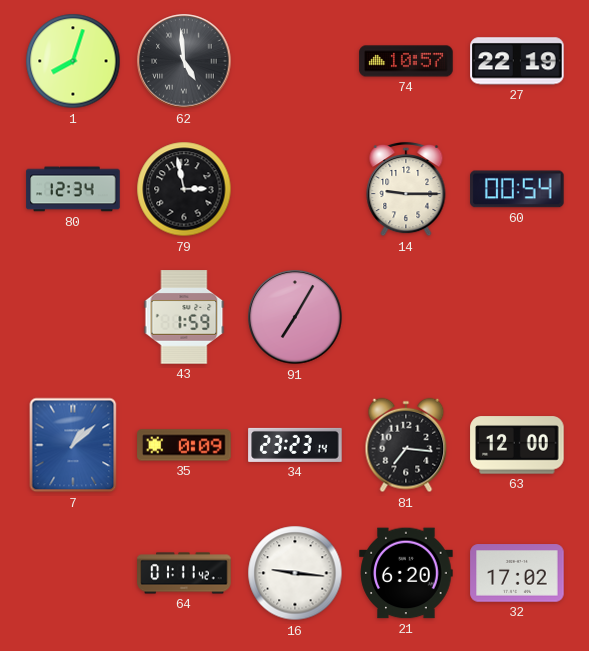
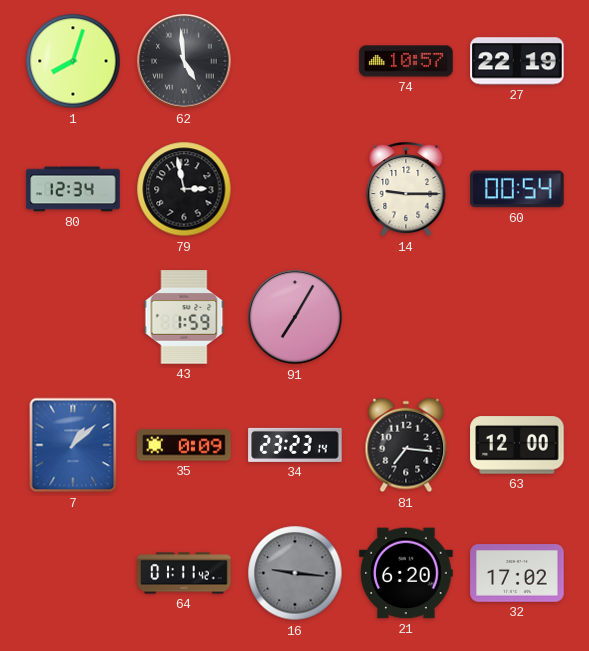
16 dial: white -> grey
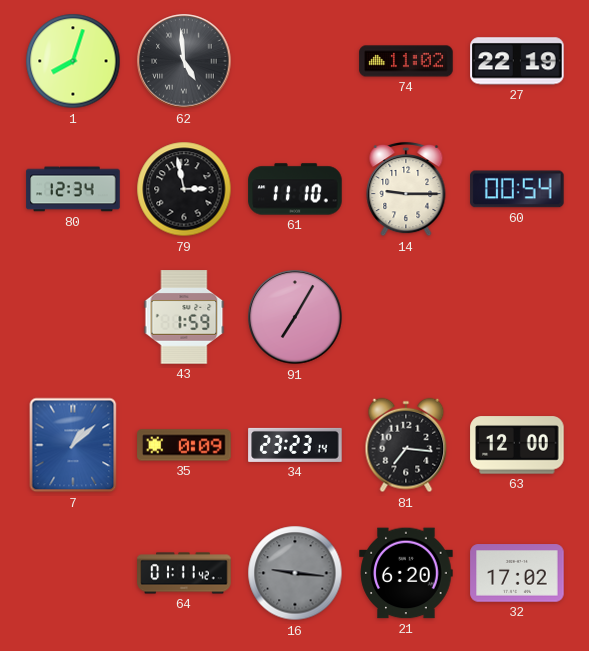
74: 10:57 -> 11:02
61: none -> 11:10
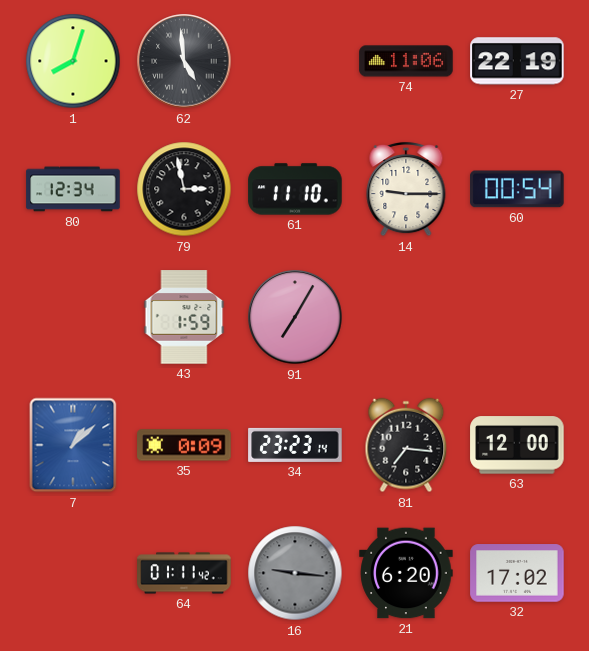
74: 11:02 -> 11:06
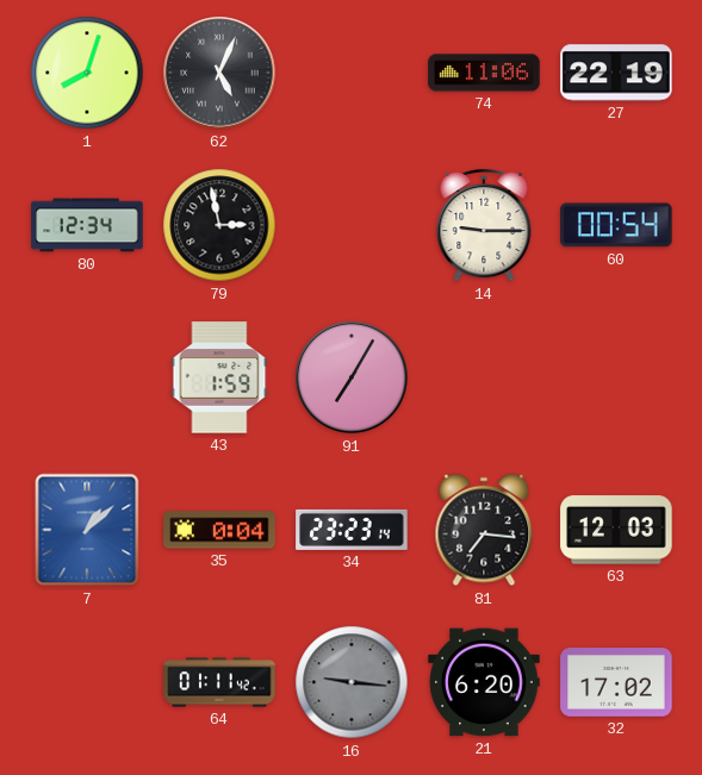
62: 4:59 -> 5:04
61: 11:10 -> none
35: 0:09 -> 0:04
63: 12:00 -> 12:03
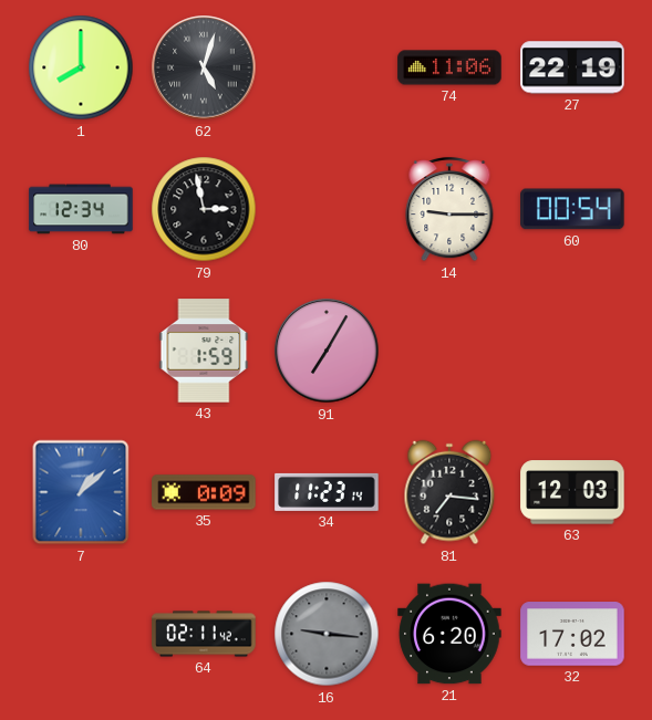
1: 8:03 -> 8:00
62: 5:04 -> 5:03
35: 0:04 -> 0:09
34: 23:23 -> 11:23
64: 01:11 -> 02:11
